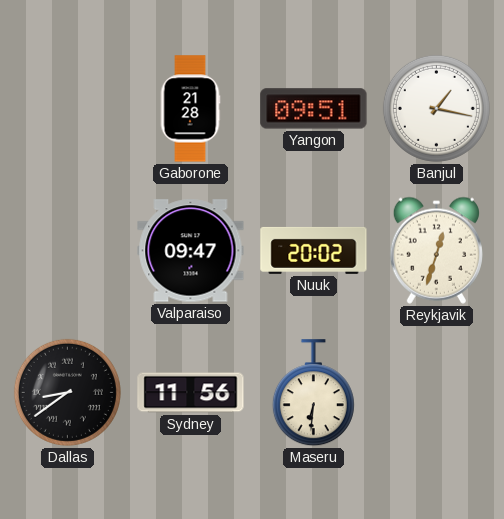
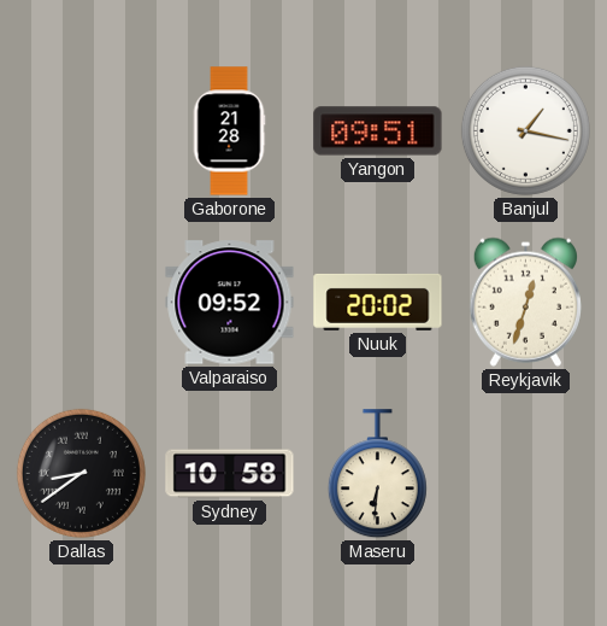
Valparaiso: 09:47 -> 09:52
Sydney: 11:56 -> 10:58
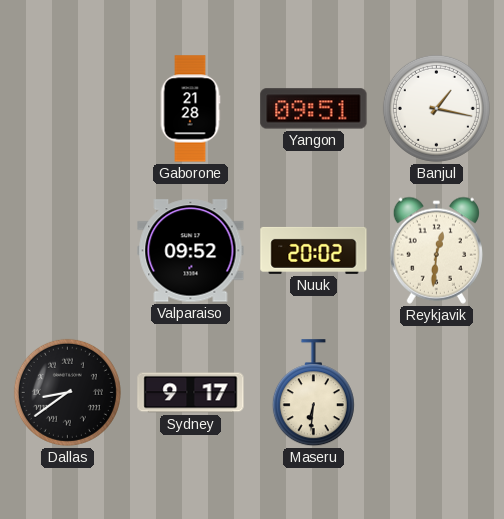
Reykjavik: 12:33 -> 12:31
Sydney: 10:58 -> 9:17
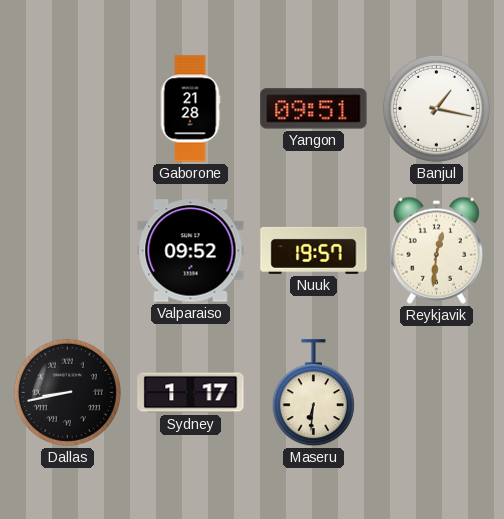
Nuuk: 20:02 -> 19:57
Dallas: 8:39 -> 8:43
Sydney: 9:17 -> 1:17
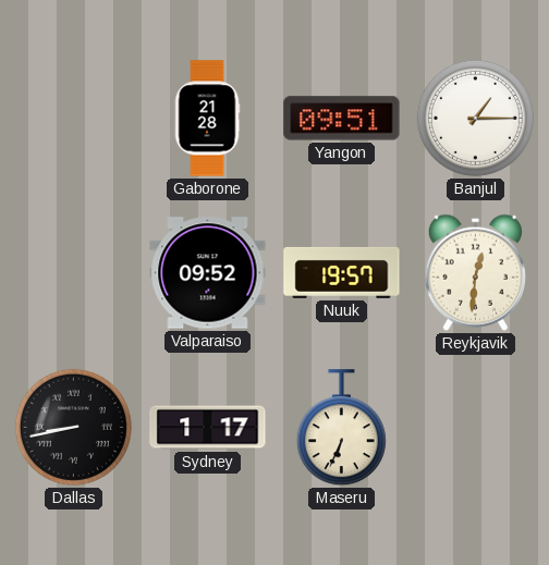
Banjul: 1:17 -> 1:15
Maseru: 6:31 -> 6:34
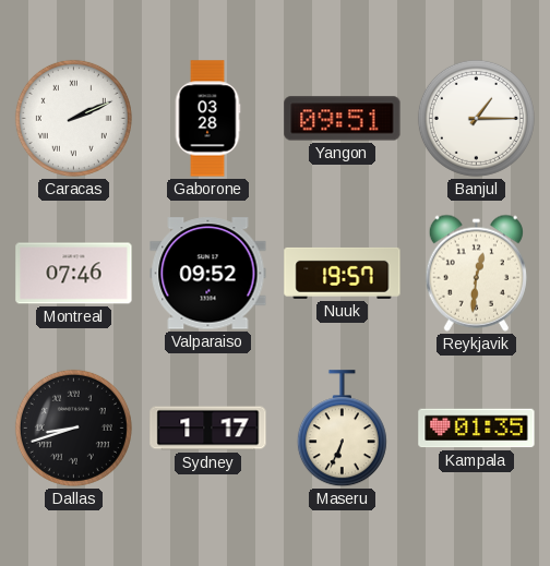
Caracas: none -> 2:11
Gaborone: 21:28 -> 03:28
Montreal: none -> 07:46
Dallas: 8:43 -> 8:42
Kampala: none -> 01:35
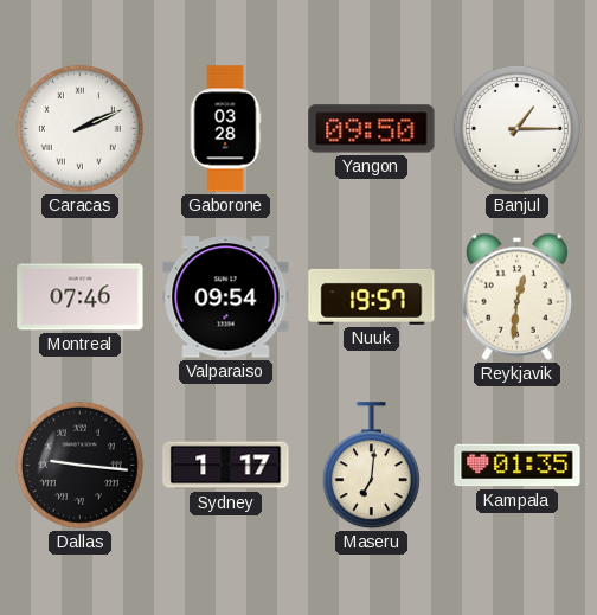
Yangon: 09:51 -> 09:50
Valparaiso: 09:52 -> 09:54
Dallas: 8:42 -> 9:16
Maseru: 6:34 -> 7:01
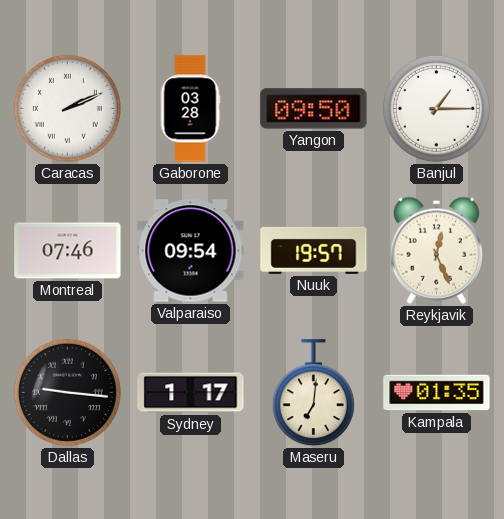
Reykjavik: 12:31 -> 12:26
